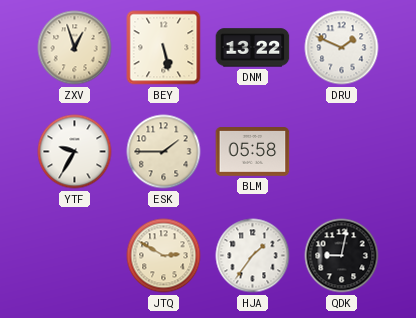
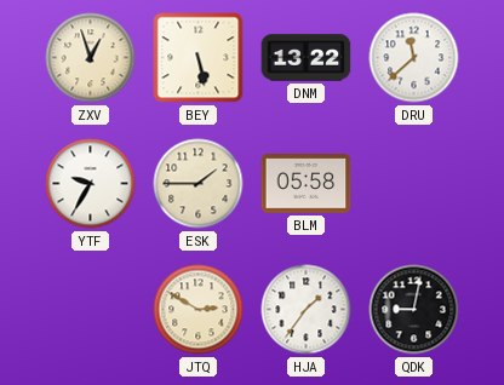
DRU: 1:49 -> 11:38
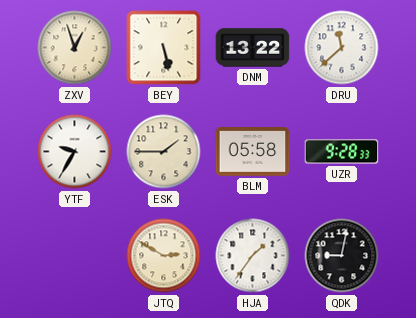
UZR: none -> 9:28
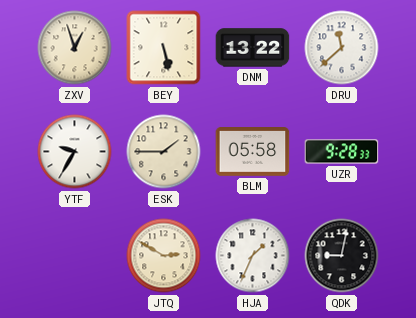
HJA: 1:36 -> 1:34
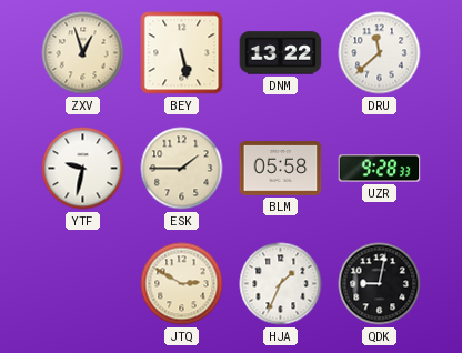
YTF: 9:35 -> 9:32
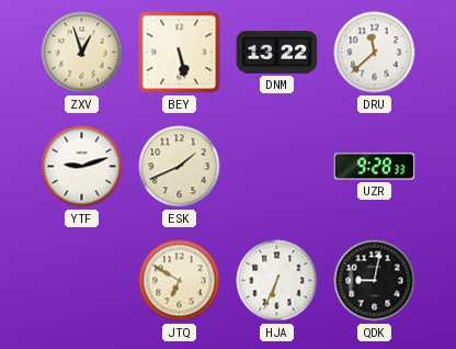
YTF: 9:32 -> 9:12
ESK: 1:45 -> 1:41
BLM: 05:58 -> none
JTQ: 2:50 -> 6:50
HJA: 1:34 -> 6:34
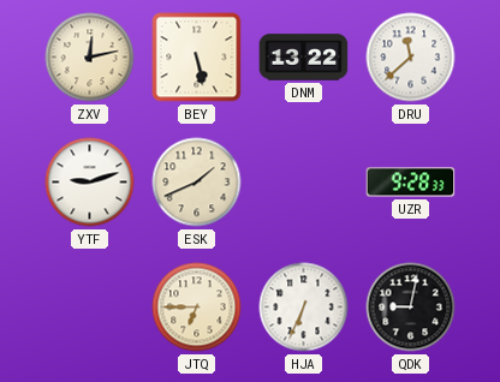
ZXV: 12:57 -> 12:13
JTQ: 6:50 -> 6:45
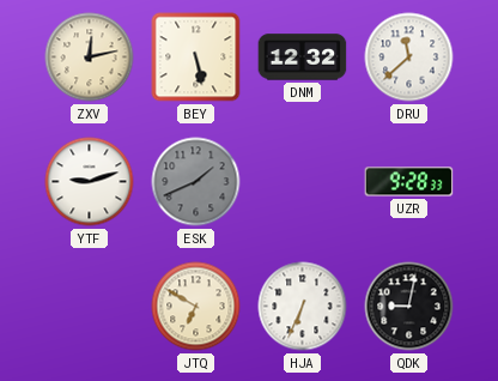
DNM: 13:22 -> 12:32
ESK dial: cream -> grey
JTQ: 6:45 -> 6:50
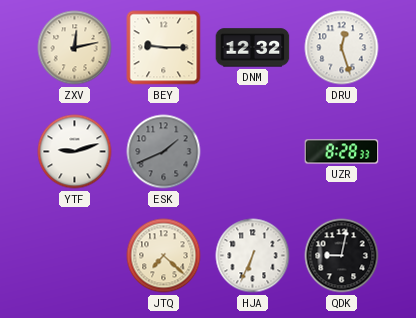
BEY: 5:28 -> 9:15
DRU: 11:38 -> 12:27
UZR: 9:28 -> 8:28
JTQ: 6:50 -> 7:22
